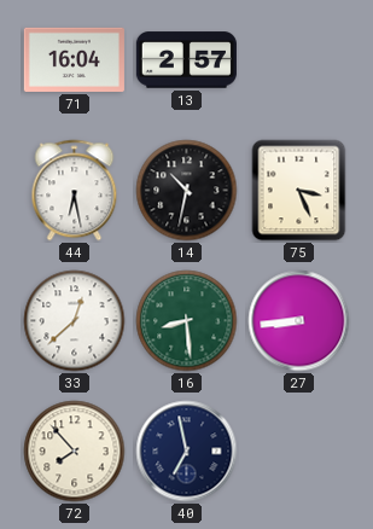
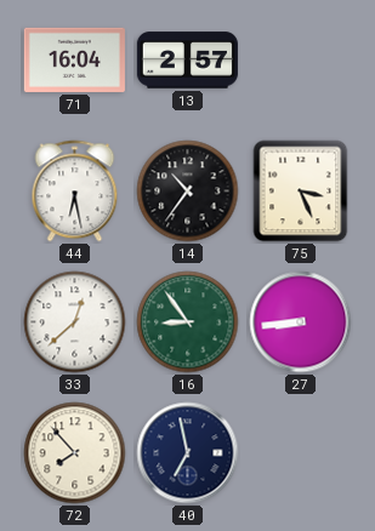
14: 10:32 -> 10:36
16: 8:29 -> 8:54
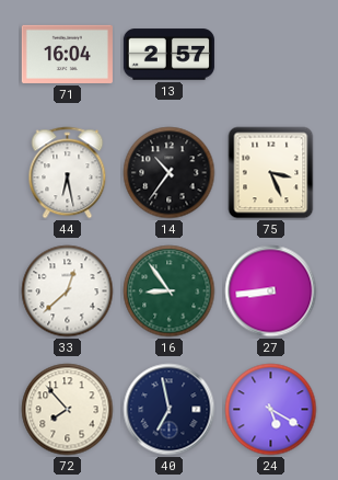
24: none -> 5:20
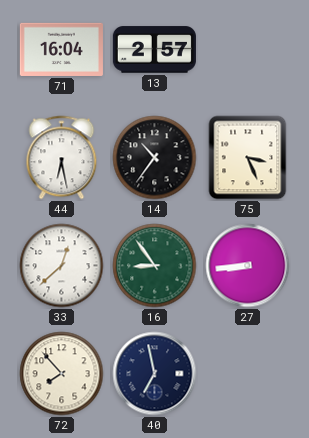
24: 5:20 -> none
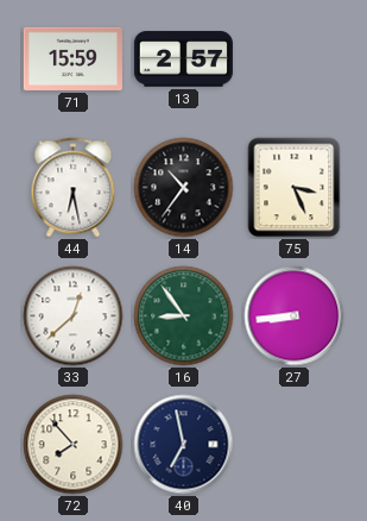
71: 16:04 -> 15:59
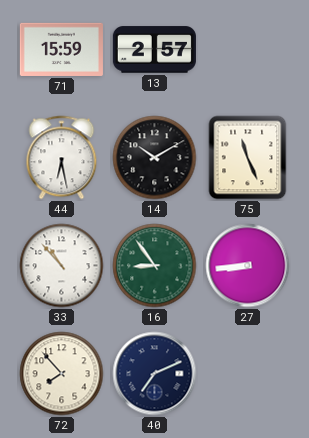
14: 10:36 -> 10:10
75: 3:26 -> 11:26
33: 12:38 -> 10:53
40: 6:58 -> 7:11
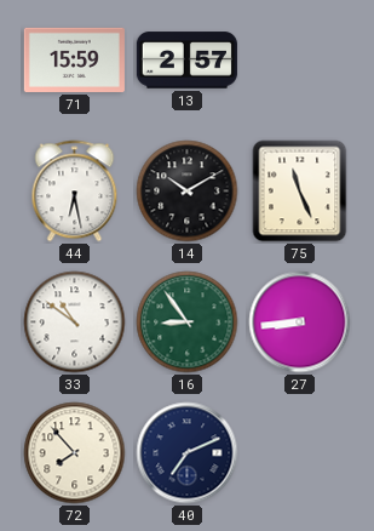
33: 10:53 -> 10:51
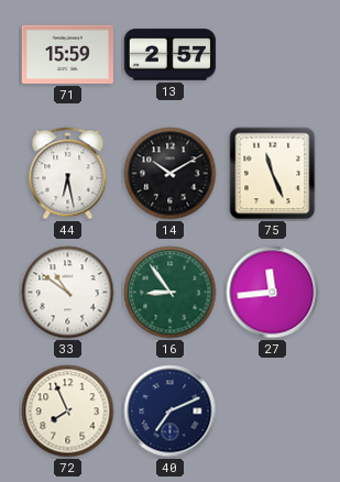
27: 8:44 -> 11:44
72: 7:53 -> 7:56
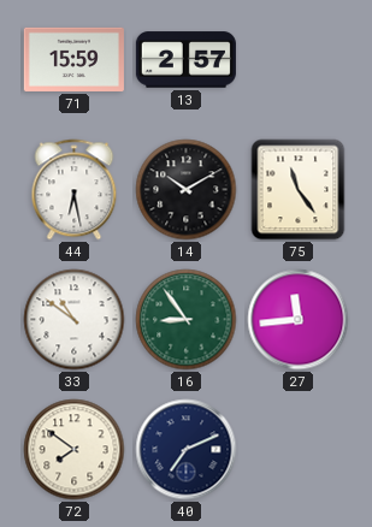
75: 11:26 -> 11:24
72: 7:56 -> 7:51
